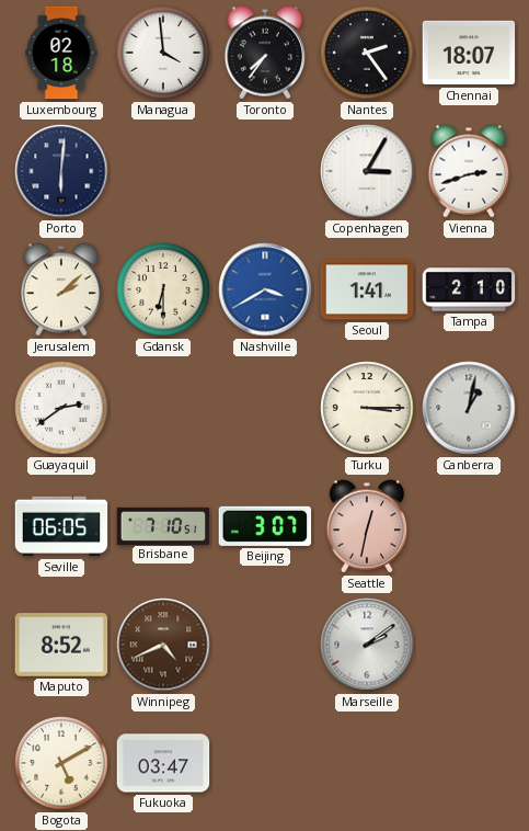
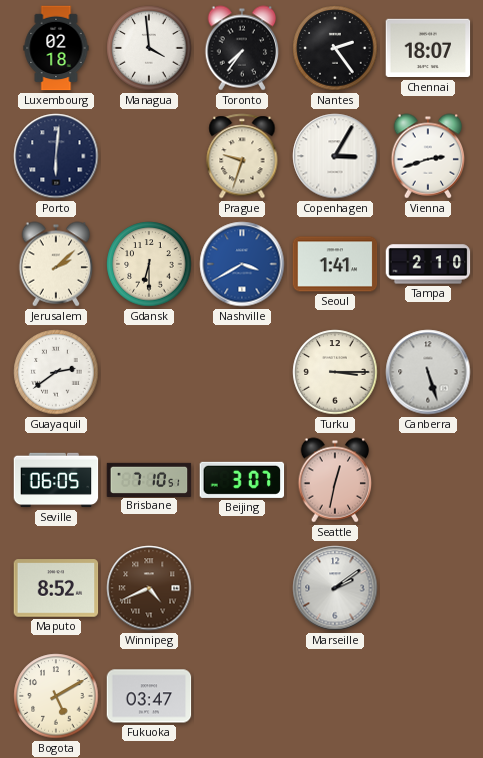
Prague: none -> 9:33
Canberra: 1:02 -> 5:27
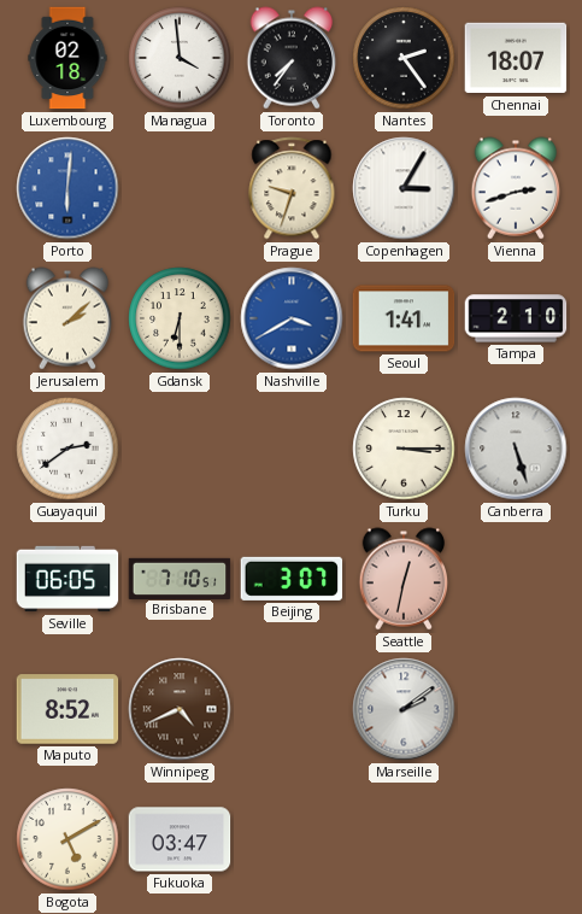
Porto dial: navy -> blue
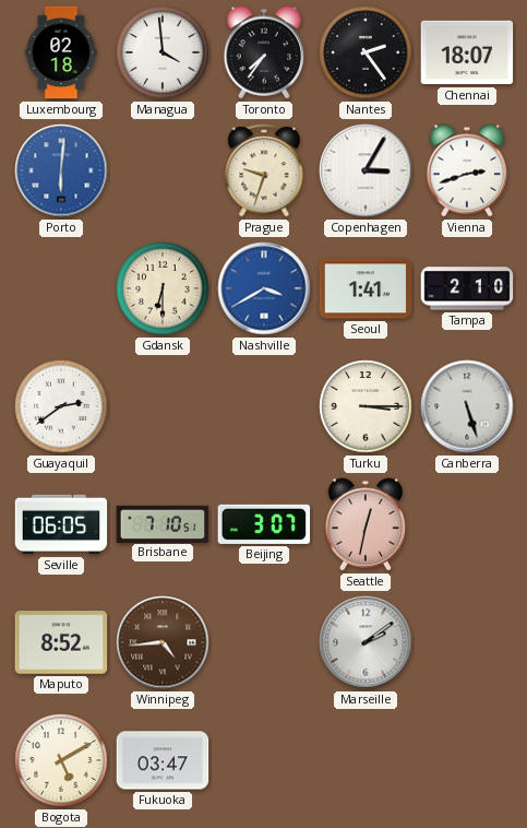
Jerusalem: 2:08 -> none
Winnipeg: 4:41 -> 4:44
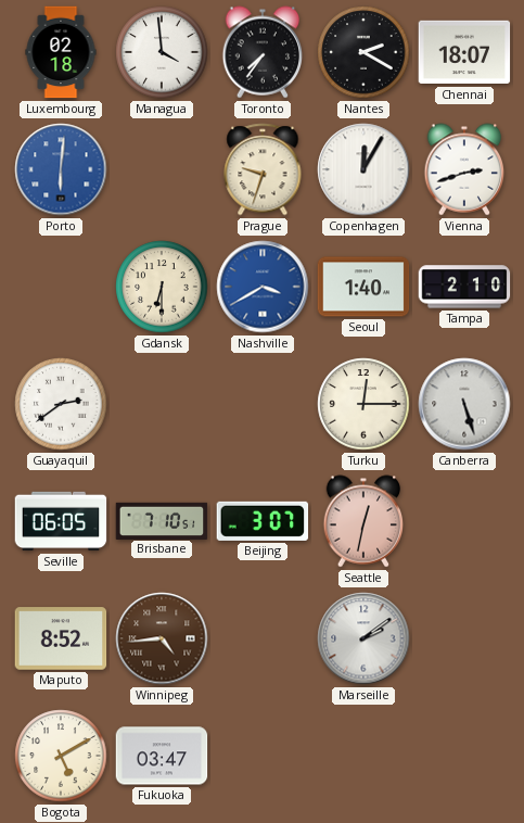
Nantes: 2:24 -> 2:20
Copenhagen: 3:05 -> 12:05
Seoul: 1:41 -> 1:40
Turku: 3:15 -> 12:15
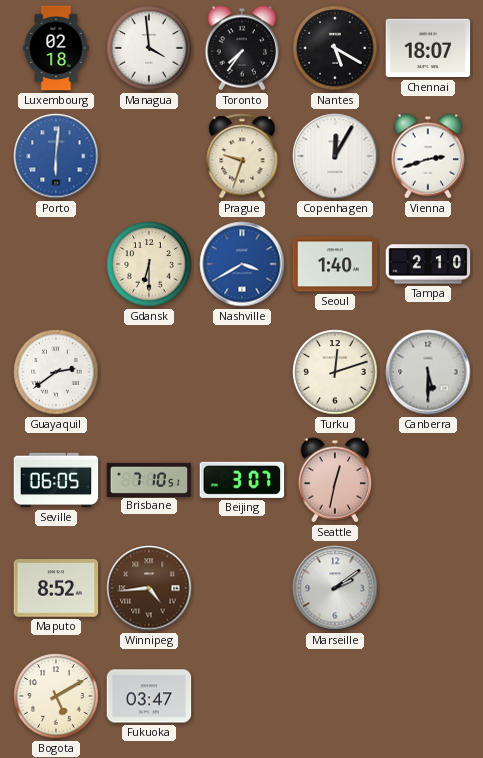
Nantes: 2:20 -> 5:20
Turku: 12:15 -> 12:12
Canberra: 5:27 -> 5:30
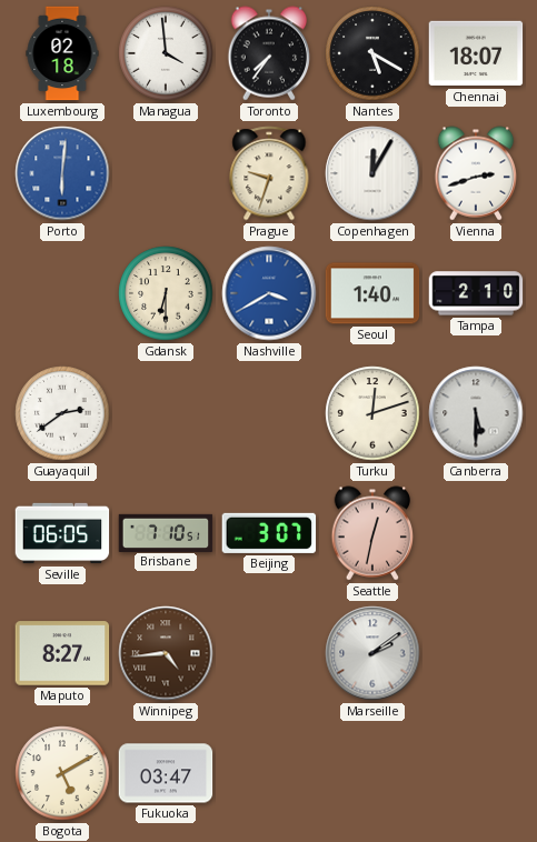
Maputo: 8:52 -> 8:27
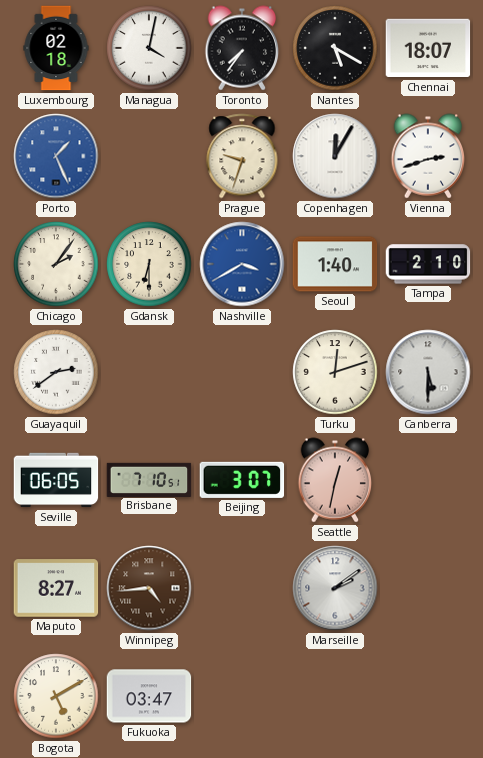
Managua: 3:59 -> 4:02
Porto: 6:01 -> 1:26
Chicago: none -> 2:06
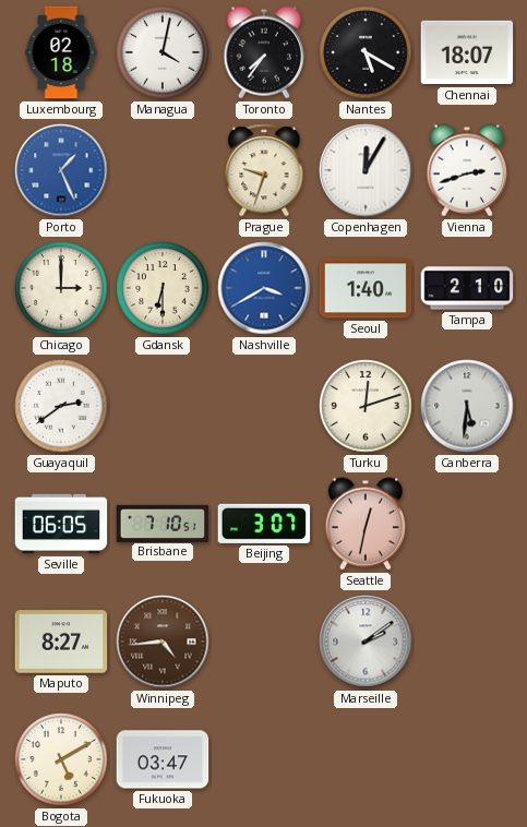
Chicago: 2:06 -> 3:00
Canberra: 5:30 -> 5:31
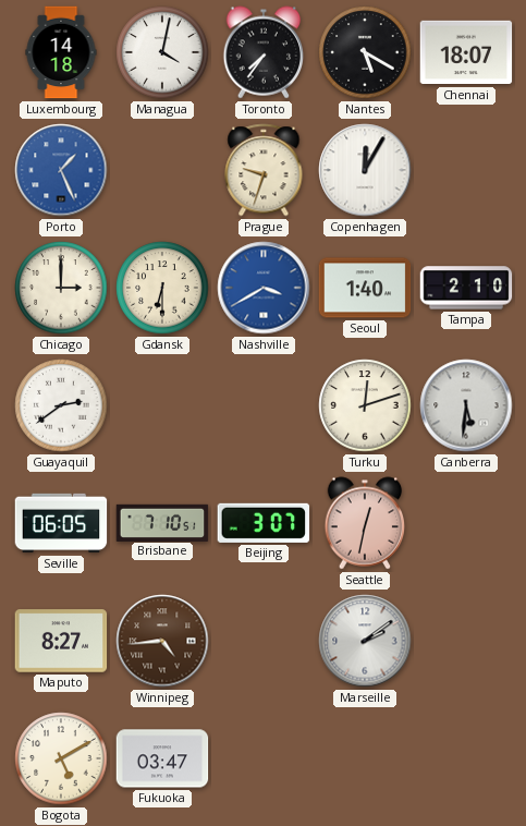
Luxembourg: 02:18 -> 14:18
Vienna: 2:42 -> none
